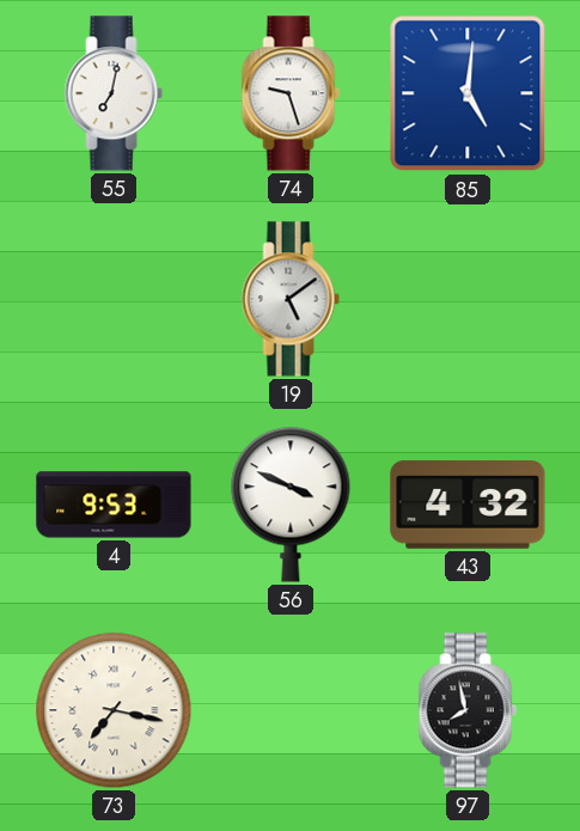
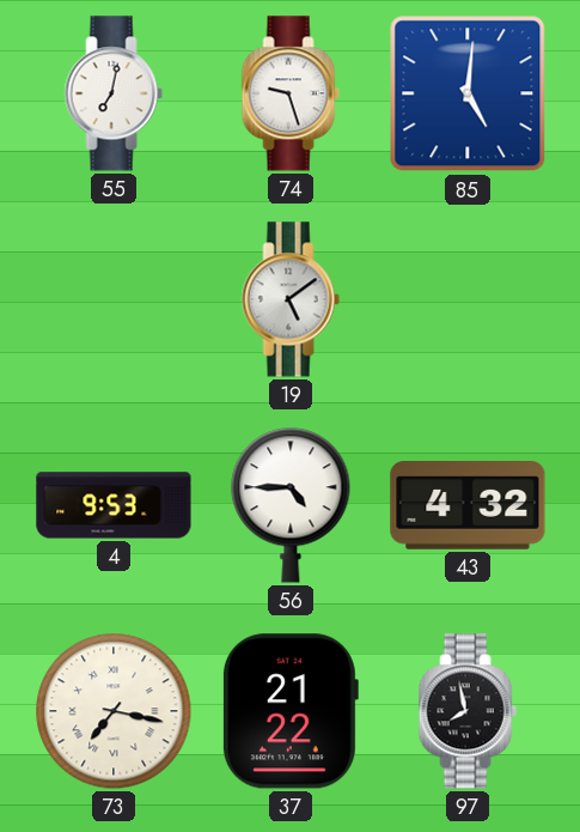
56: 3:49 -> 4:45
37: none -> 21:22
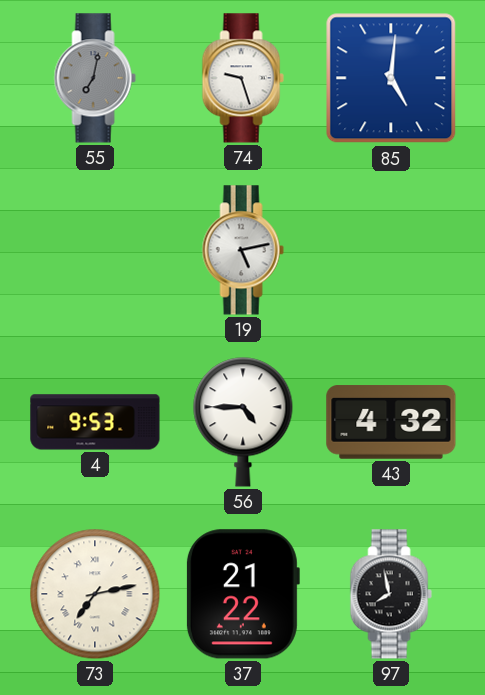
55 dial: white -> grey
19: 5:09 -> 5:13
73: 7:17 -> 7:13
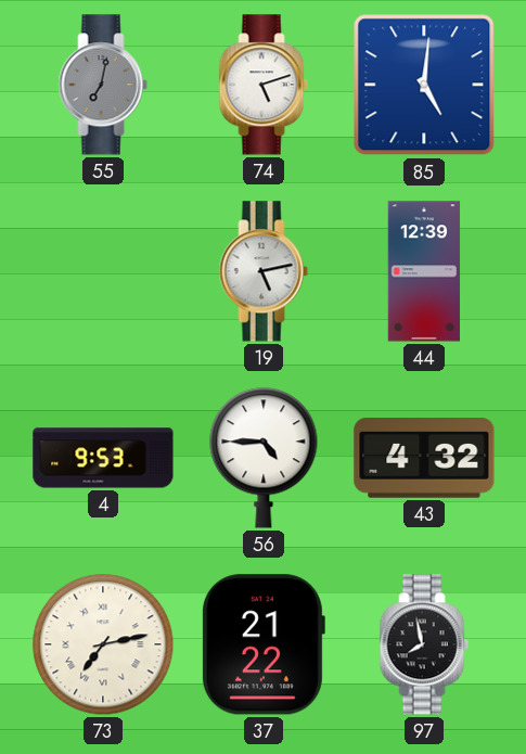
74: 9:27 -> 5:12
44: none -> 12:39
